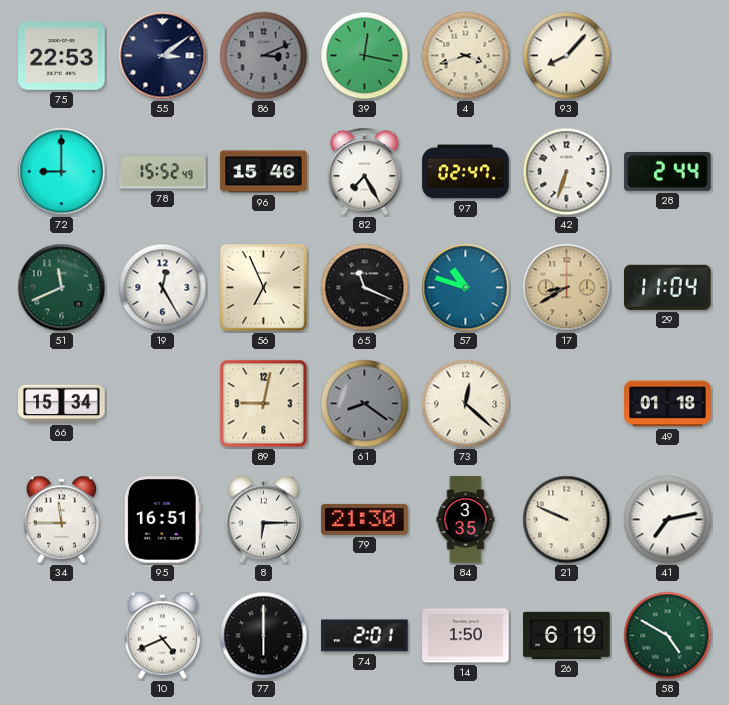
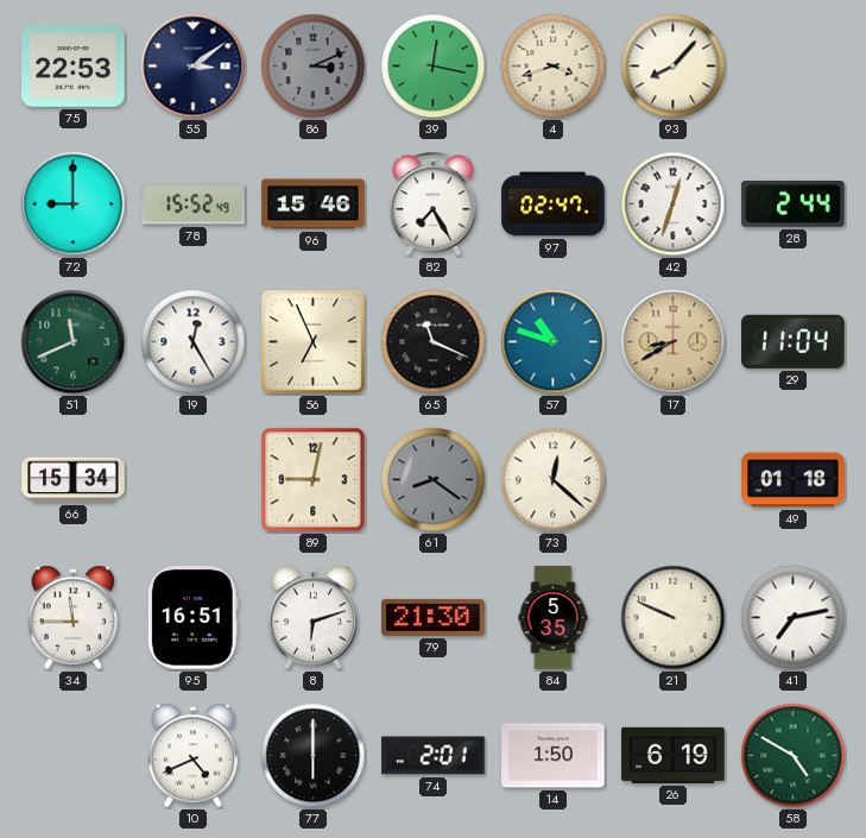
42: 6:33 -> 12:33
8: 6:15 -> 6:12
84: 3:35 -> 5:35
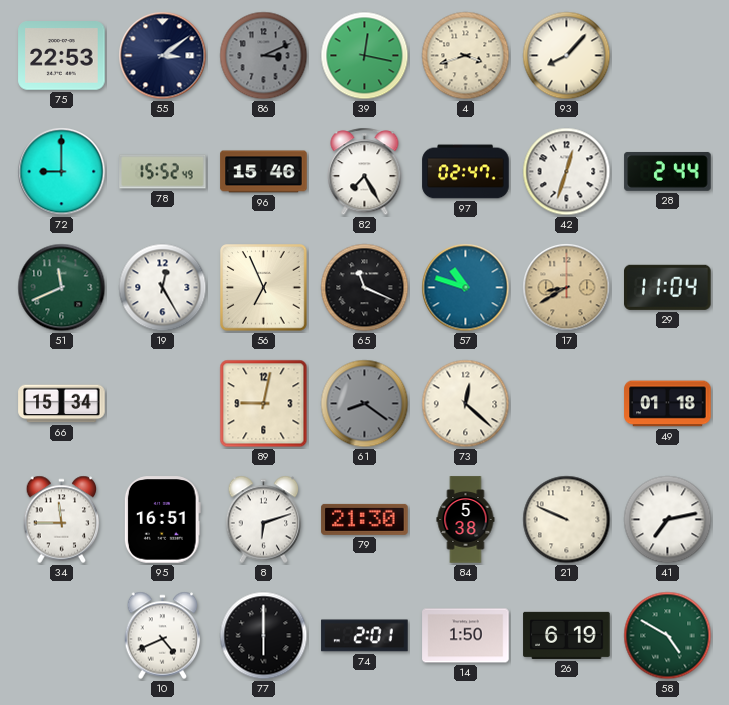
84: 5:35 -> 5:38
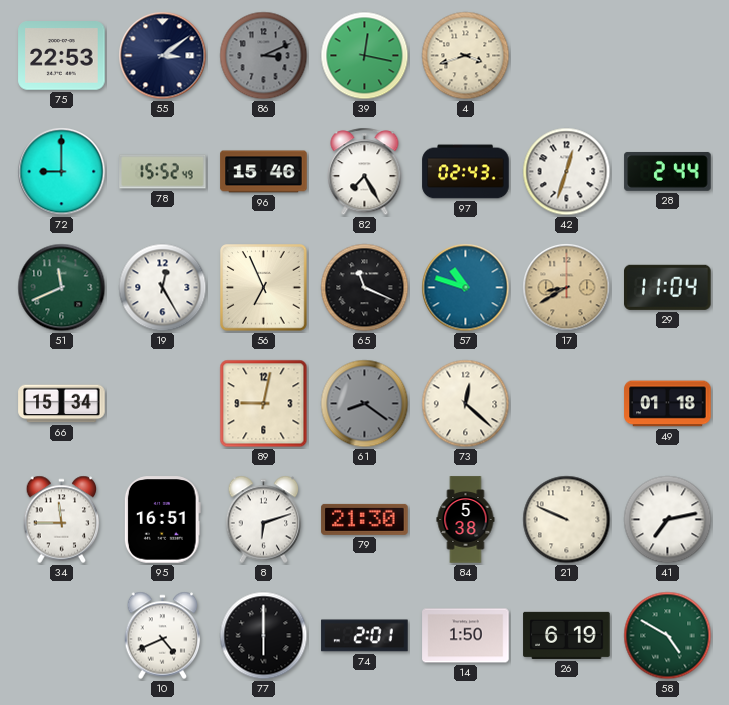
93: 8:07 -> none
97: 02:47 -> 02:43
